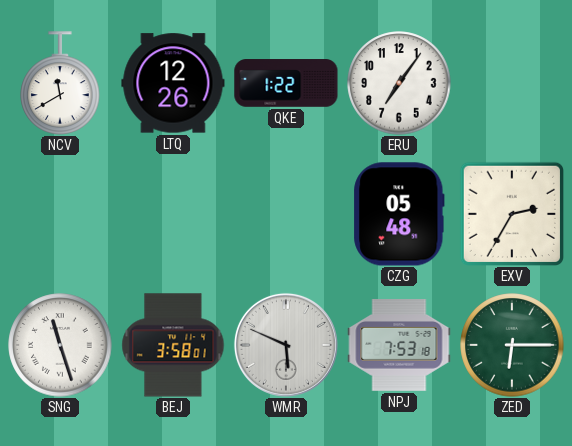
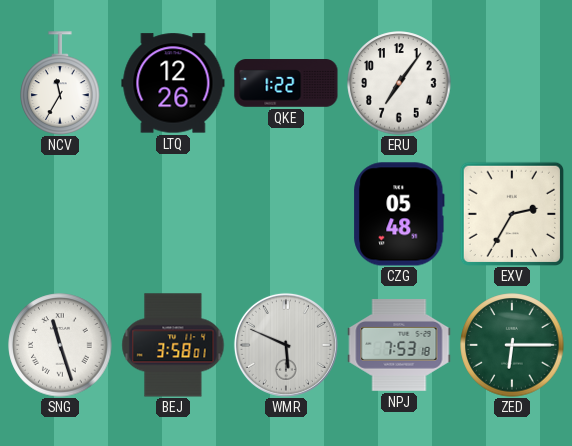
NCV: 11:40 -> 11:35
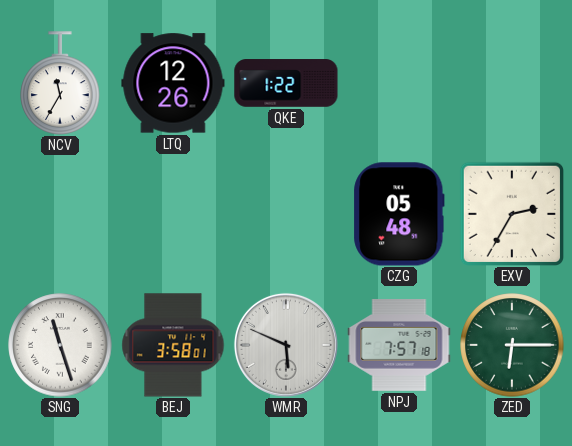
ERU: 7:06 -> none
NPJ: 7:53 -> 7:57
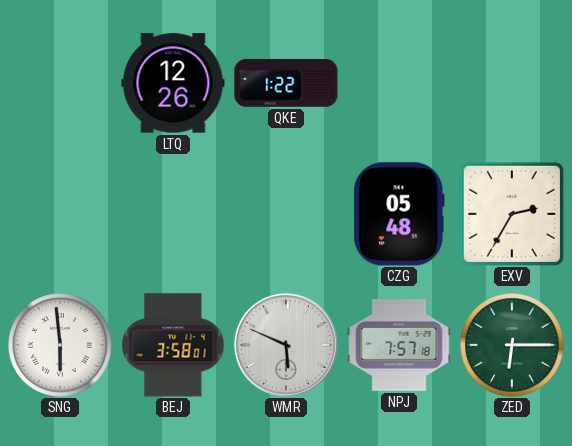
NCV: 11:35 -> none
SNG: 11:27 -> 5:59
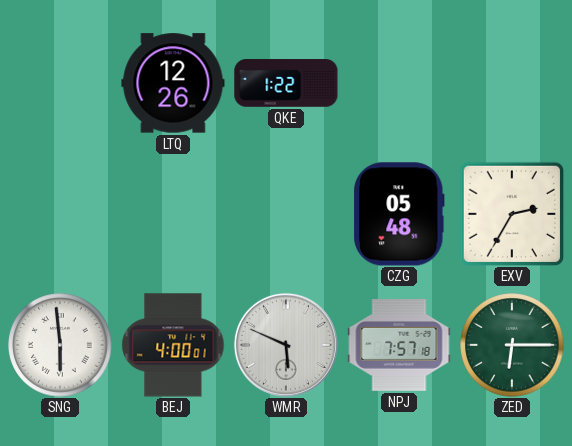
BEJ: 3:58 -> 4:00
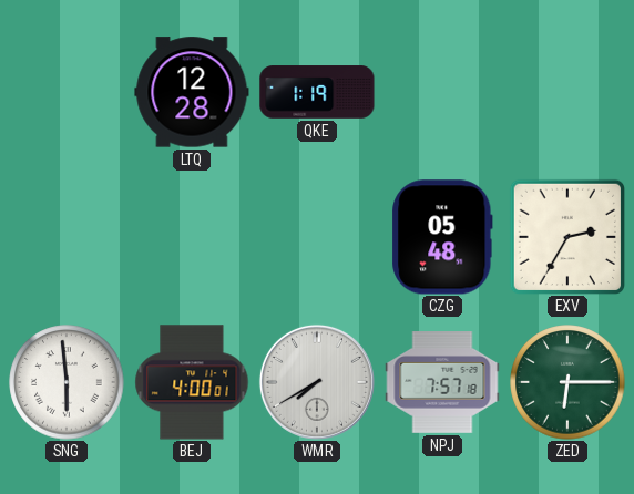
LTQ: 12:26 -> 12:28
QKE: 1:22 -> 1:19
WMR: 5:49 -> 7:40
